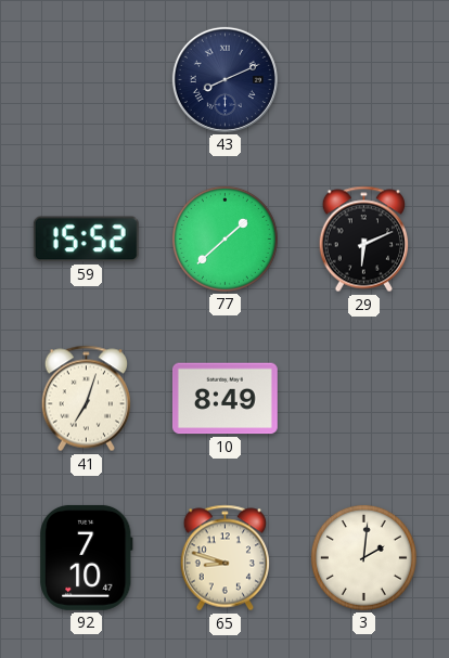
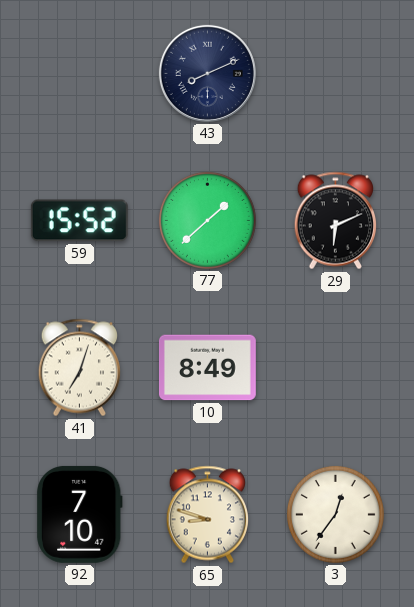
3: 2:01 -> 12:36
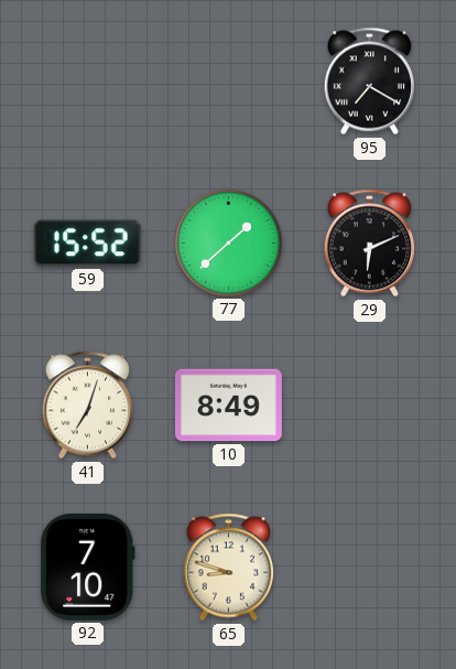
43: 8:11 -> none
95: none -> 7:20
3: 12:36 -> none
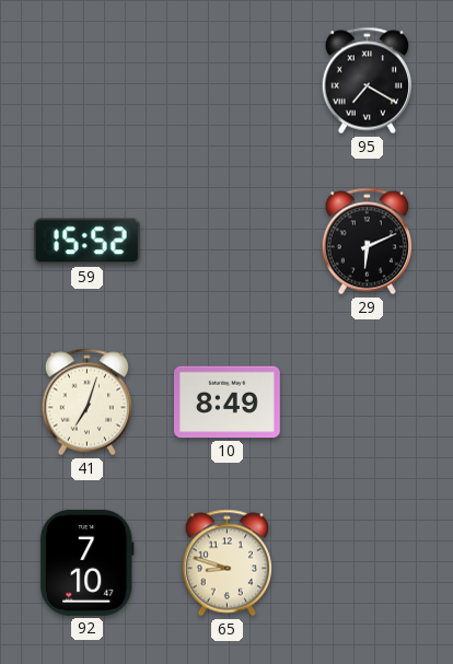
77: 1:38 -> none
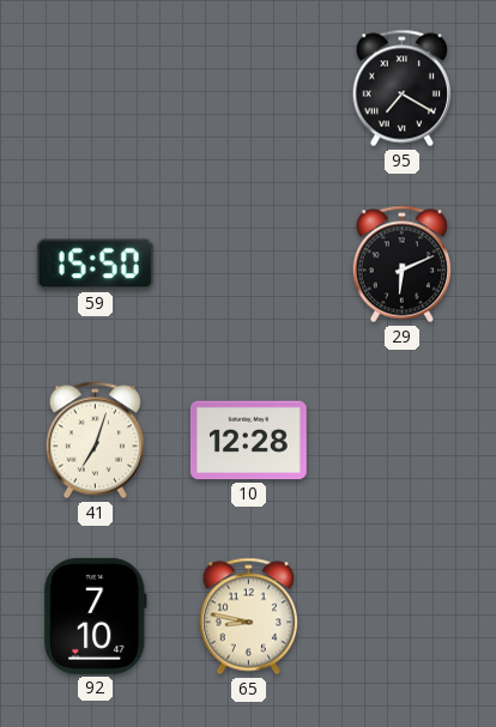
59: 15:52 -> 15:50
10: 8:49 -> 12:28
65: 8:48 -> 8:47
